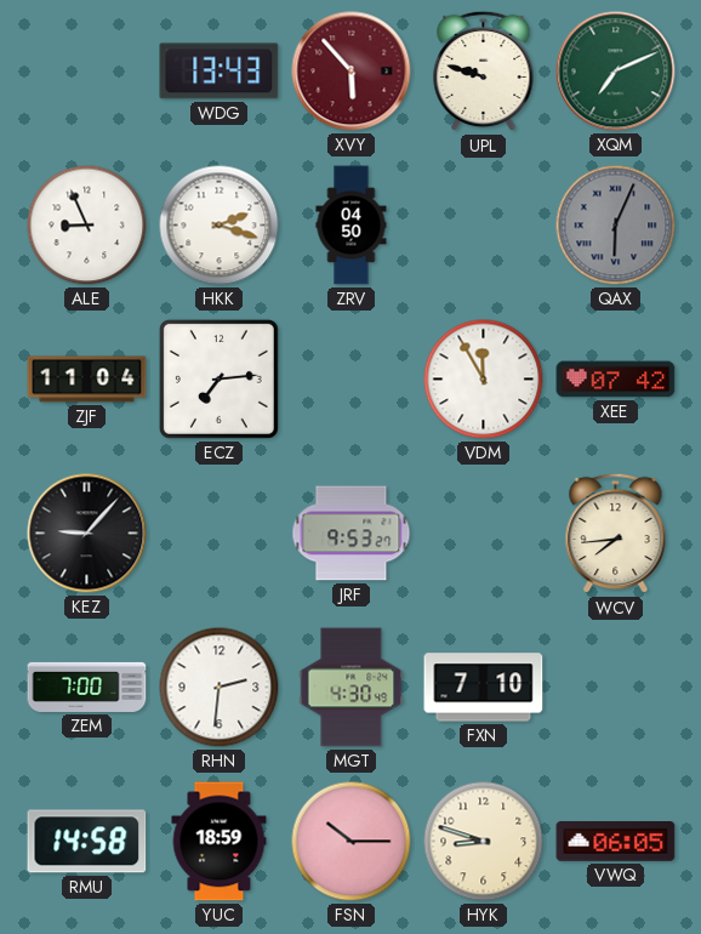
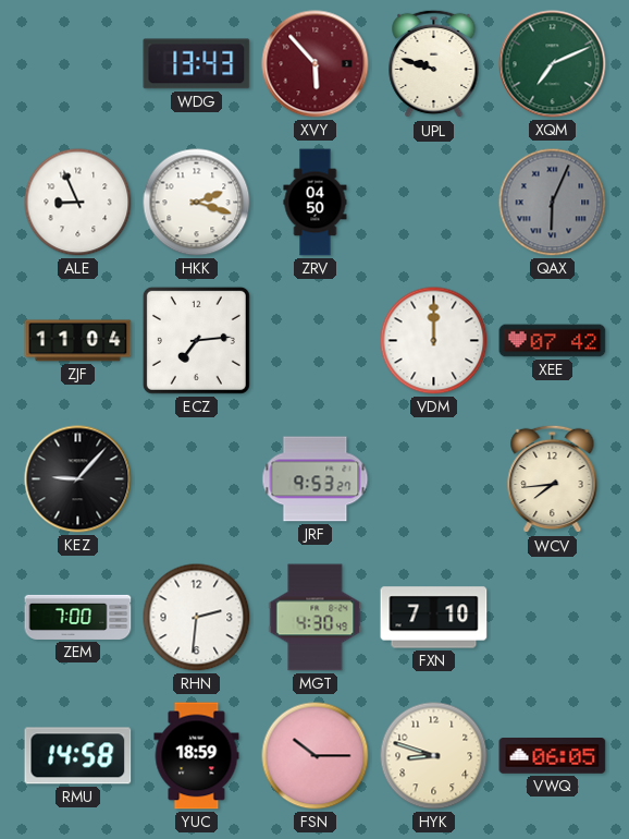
VDM: 11:55 -> 12:00
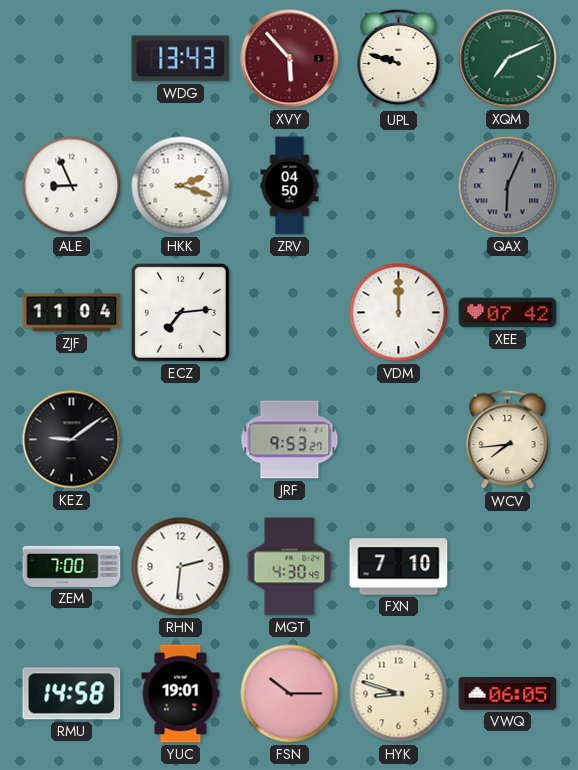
KEZ: 9:07 -> 9:09
YUC: 18:59 -> 19:01
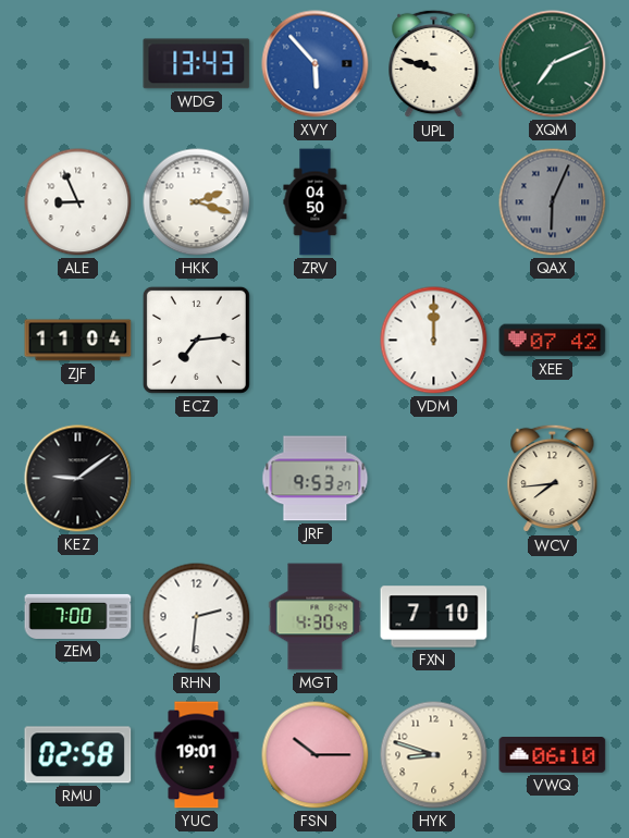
XVY dial: burgundy -> blue
RMU: 14:58 -> 02:58
VWQ: 06:05 -> 06:10
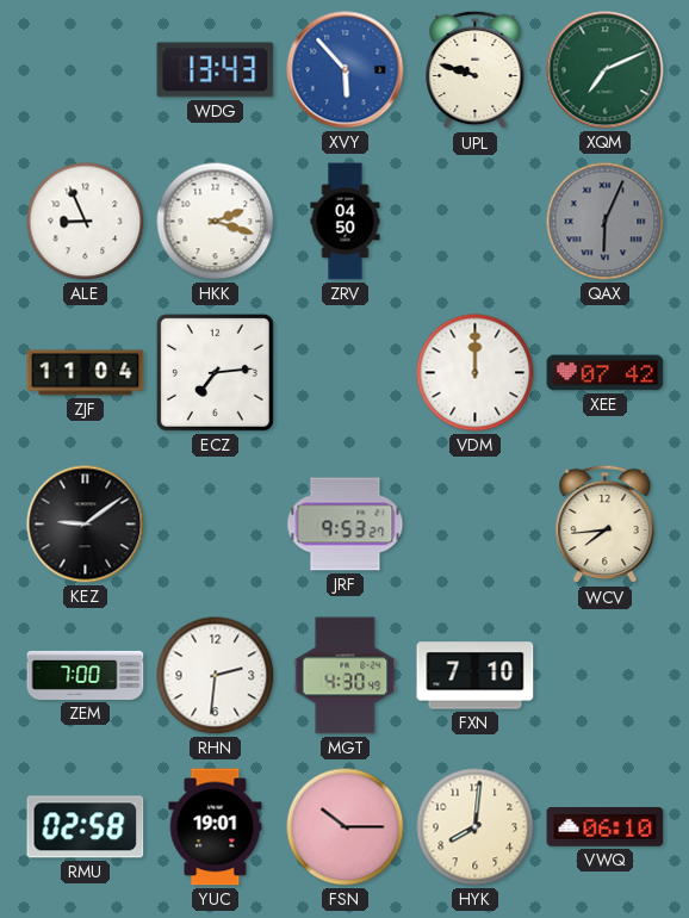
HYK: 8:48 -> 8:01
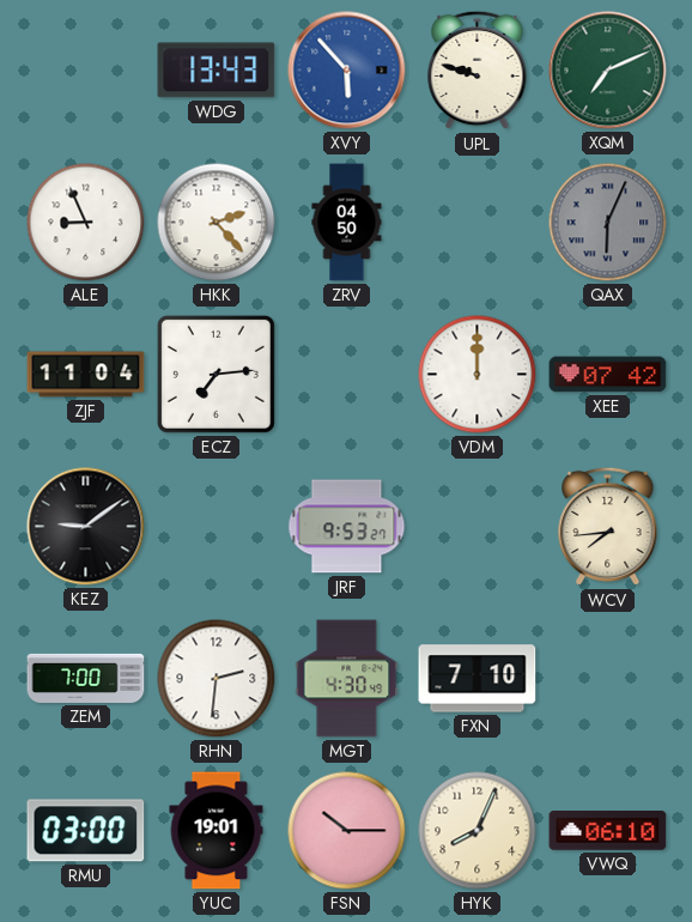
HKK: 2:18 -> 2:23
RMU: 02:58 -> 03:00
HYK: 8:01 -> 8:04
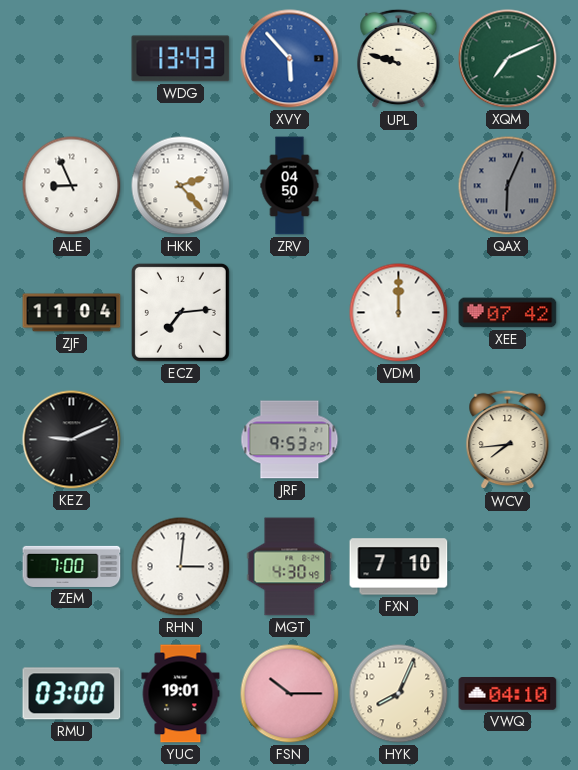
KEZ: 9:09 -> 9:11
RHN: 2:31 -> 3:01
VWQ: 06:10 -> 04:10
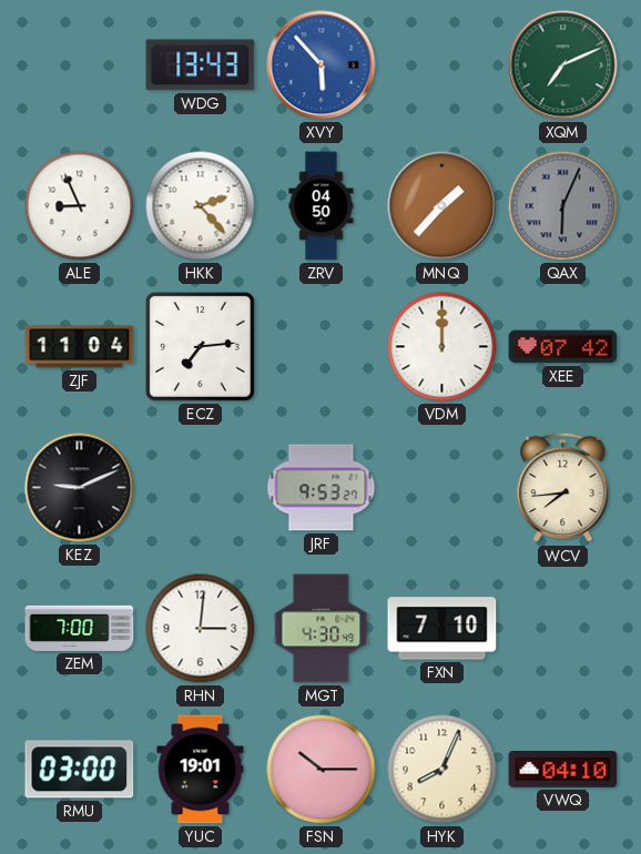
UPL: 9:48 -> none
MNQ: none -> 1:37
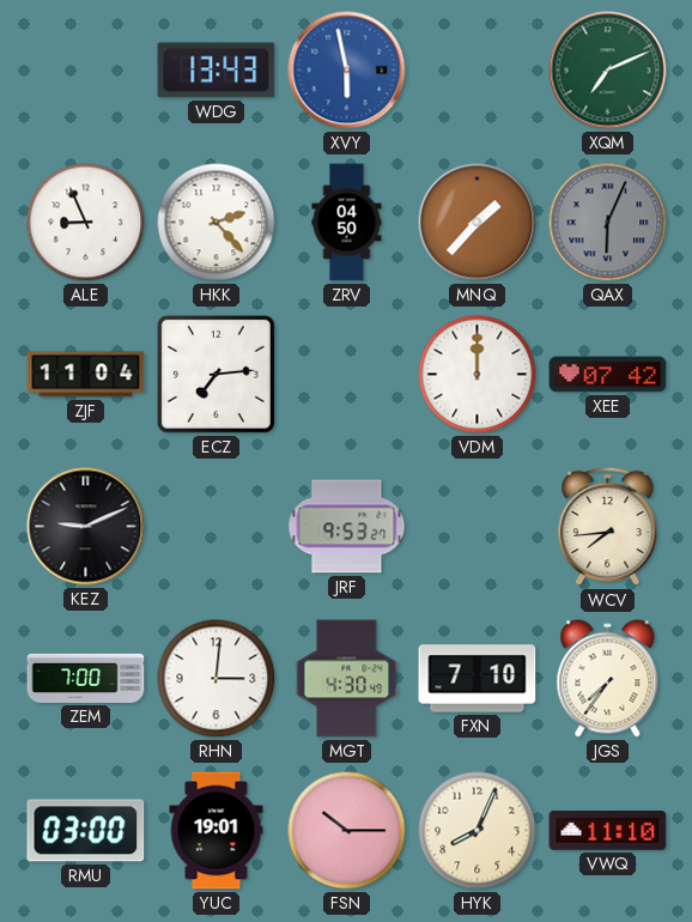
XVY: 5:53 -> 5:58
JGS: none -> 7:36
VWQ: 04:10 -> 11:10
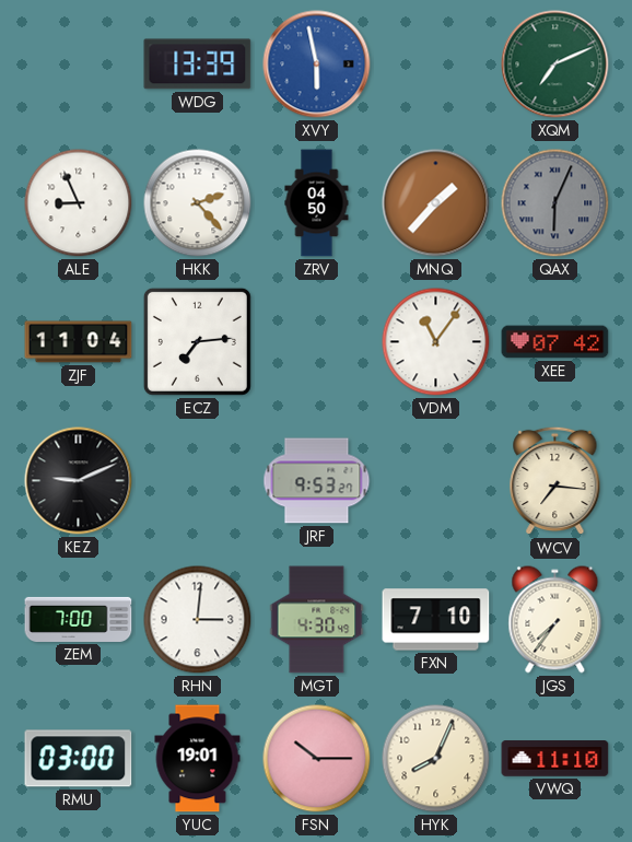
WDG: 13:43 -> 13:39
VDM: 12:00 -> 11:06
WCV: 7:44 -> 7:16
